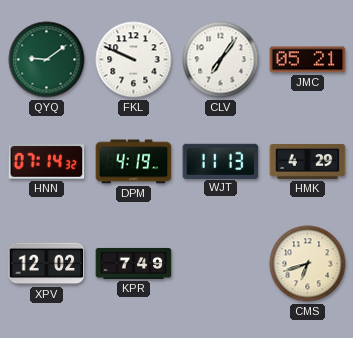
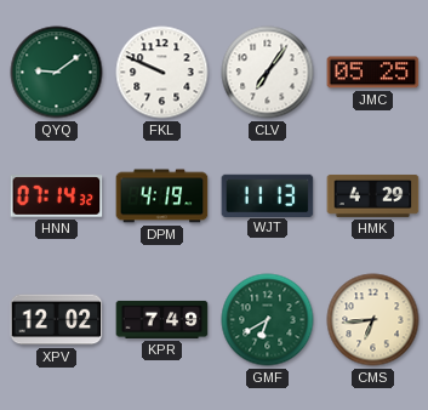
JMC: 05:21 -> 05:25
GMF: none -> 6:40
CMS: 6:42 -> 6:44
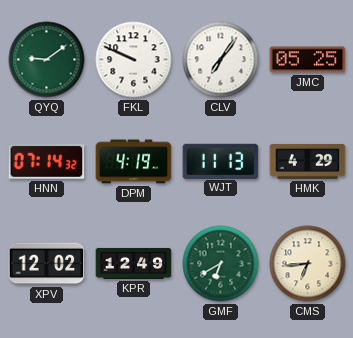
KPR: 7:49 -> 12:49
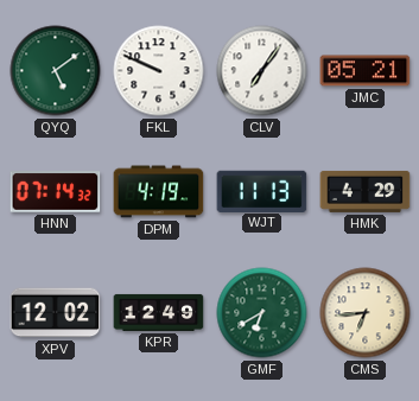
QYQ: 9:09 -> 5:09
JMC: 05:25 -> 05:21
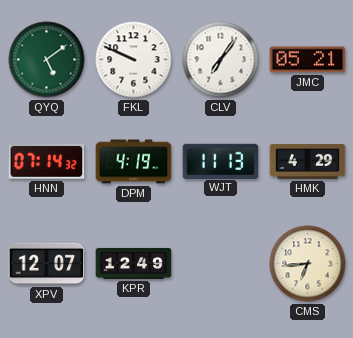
XPV: 12:02 -> 12:07
GMF: 6:40 -> none
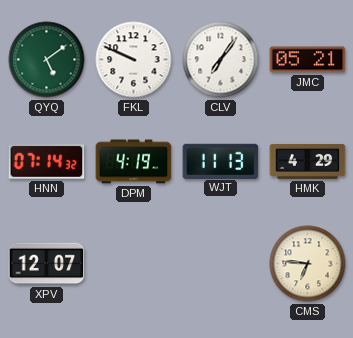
KPR: 12:49 -> none
CMS: 6:44 -> 6:46
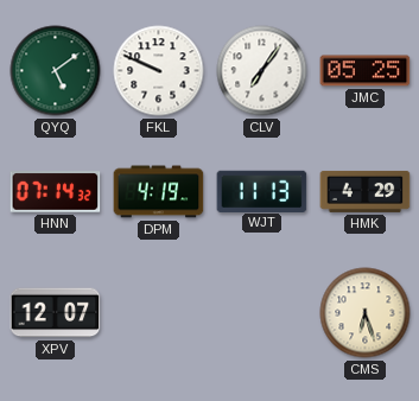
JMC: 05:21 -> 05:25
CMS: 6:46 -> 6:27
